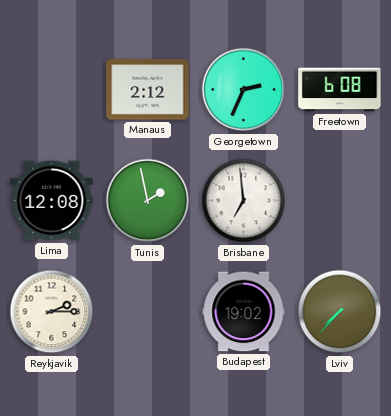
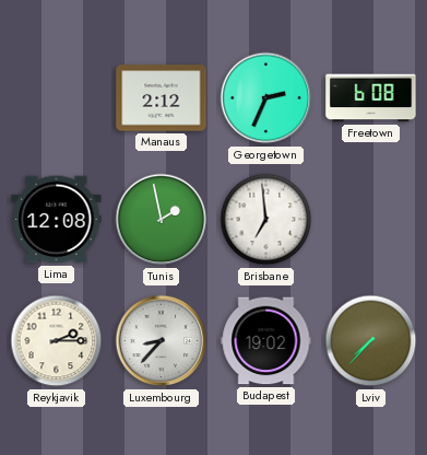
Luxembourg: none -> 8:37
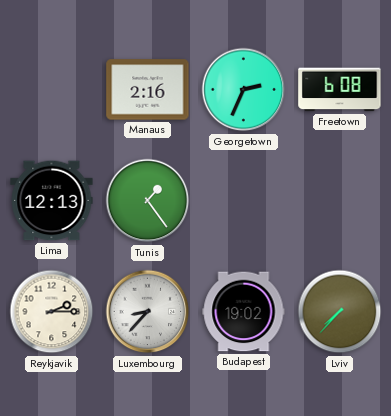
Manaus: 2:12 -> 2:16
Lima: 12:08 -> 12:13
Tunis: 1:58 -> 1:24
Brisbane: 6:59 -> none
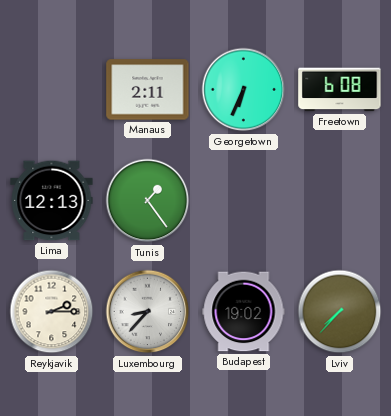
Manaus: 2:16 -> 2:11
Georgetown: 2:34 -> 6:34
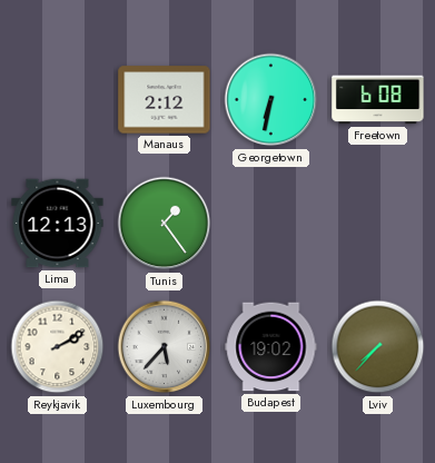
Manaus: 2:11 -> 2:12
Georgetown: 6:34 -> 6:32
Reykjavik: 2:15 -> 2:10
Luxembourg: 8:37 -> 5:37
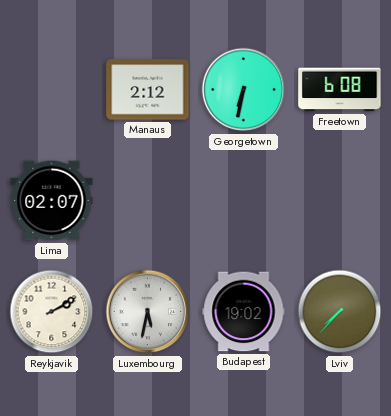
Lima: 12:13 -> 02:07
Tunis: 1:24 -> none
Luxembourg: 5:37 -> 5:32
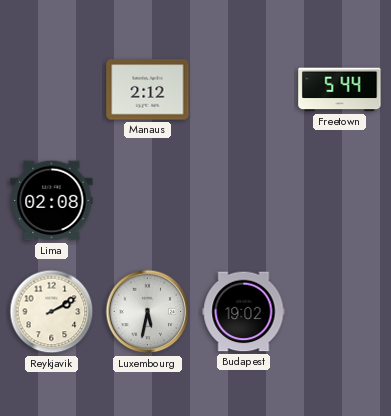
Georgetown: 6:32 -> none
Freetown: 6:08 -> 5:44
Lima: 02:07 -> 02:08
Lviv: 7:37 -> none
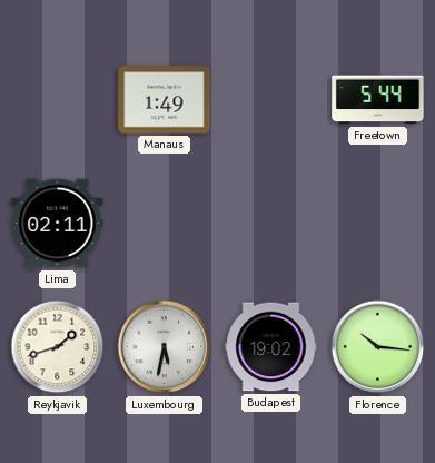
Manaus: 2:12 -> 1:49
Lima: 02:08 -> 02:11
Reykjavik: 2:10 -> 1:42
Florence: none -> 10:16
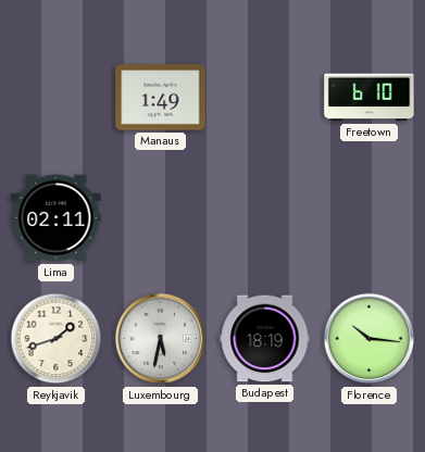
Freetown: 5:44 -> 6:10
Budapest: 19:02 -> 18:19
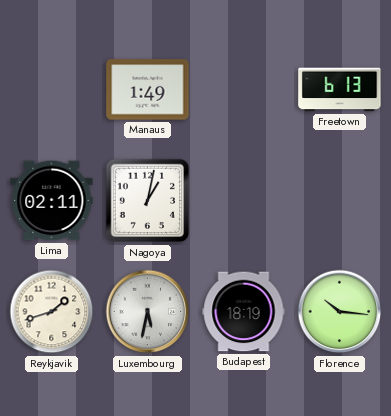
Freetown: 6:10 -> 6:13
Nagoya: none -> 1:02
